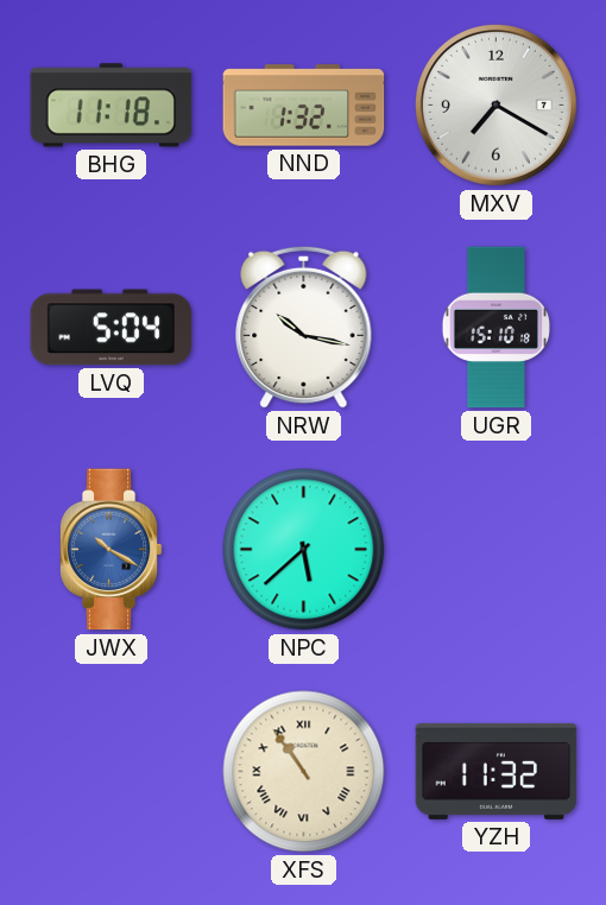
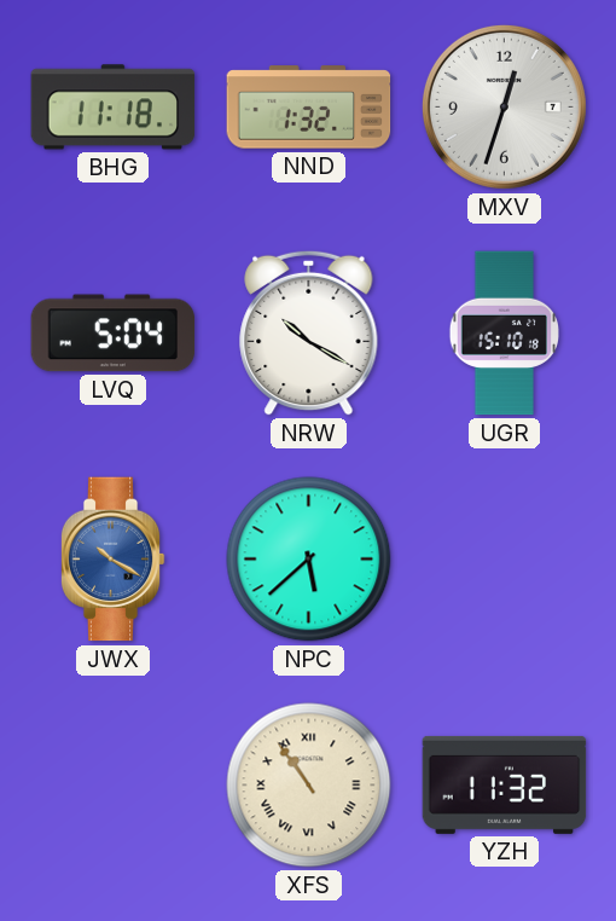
MXV: 7:20 -> 12:33
NRW: 10:17 -> 10:20
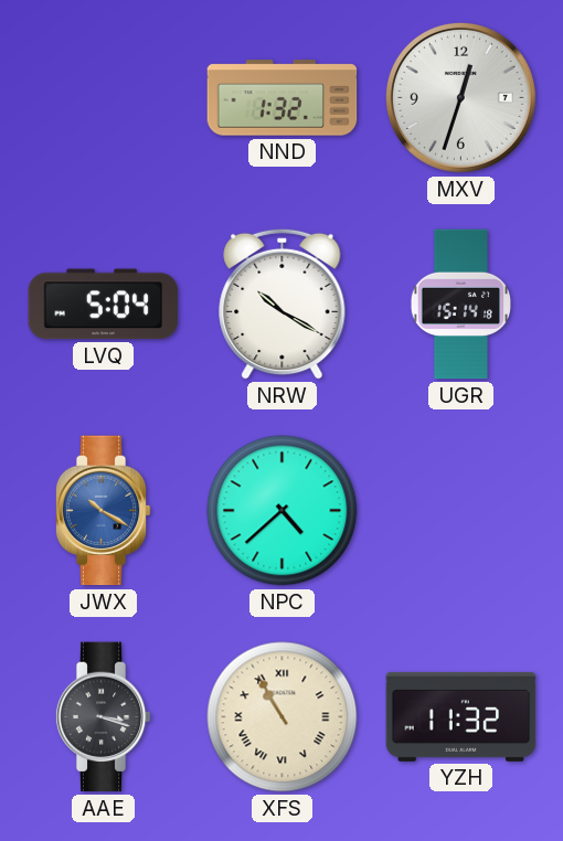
BHG: 11:18 -> none
UGR: 15:10 -> 15:14
NPC: 5:38 -> 4:38
AAE: none -> 3:18
XFS: 10:54 -> 10:55
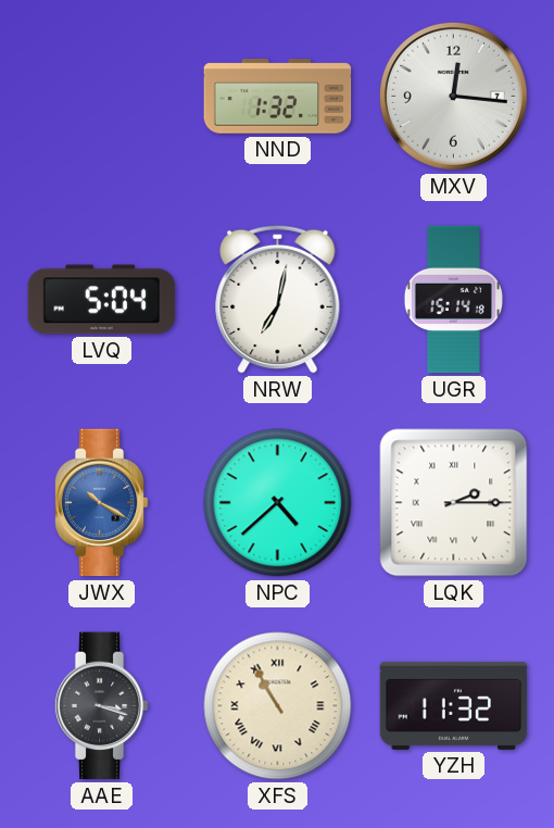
MXV: 12:33 -> 12:16
NRW: 10:20 -> 7:02
LQK: none -> 2:15
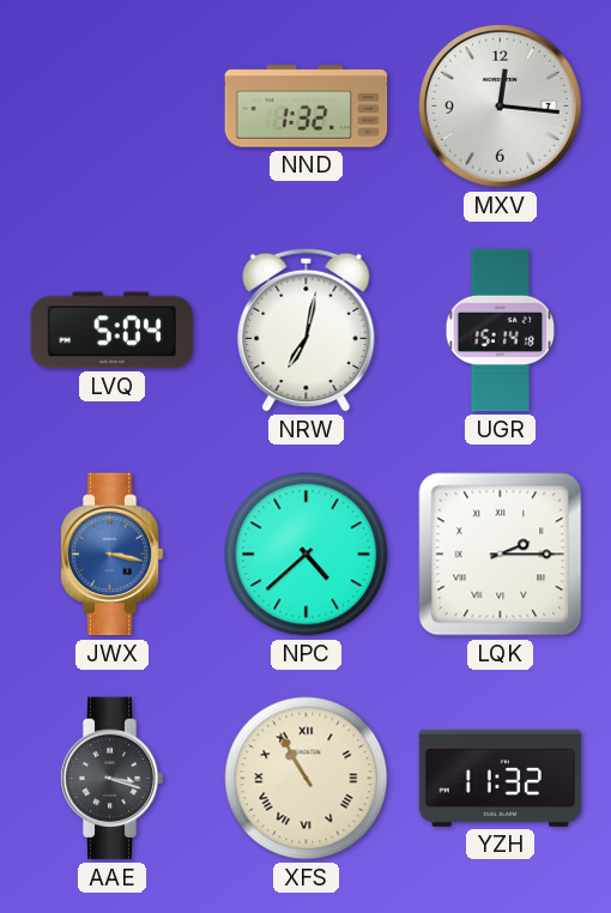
JWX: 10:20 -> 3:17
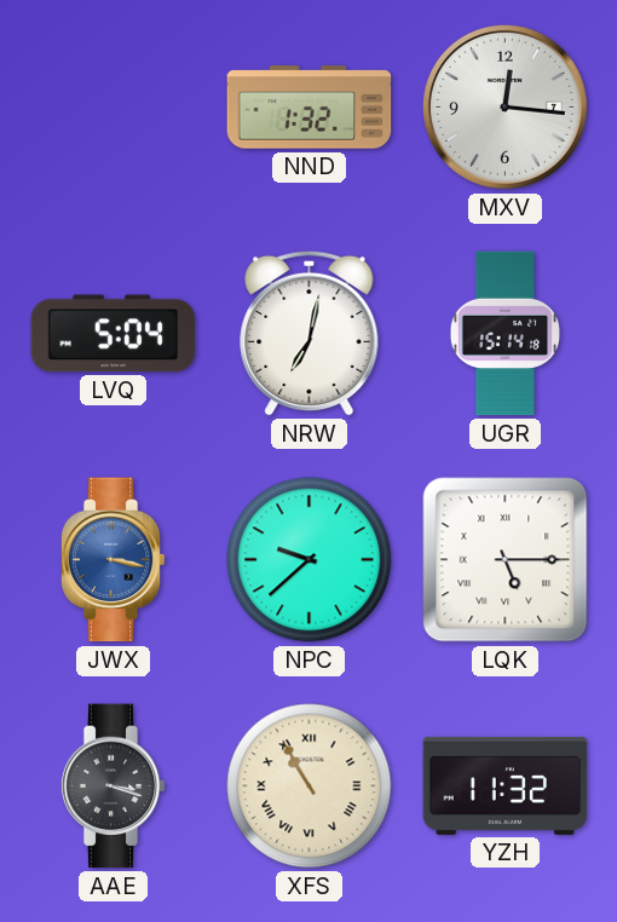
NPC: 4:38 -> 9:38
LQK: 2:15 -> 5:15
